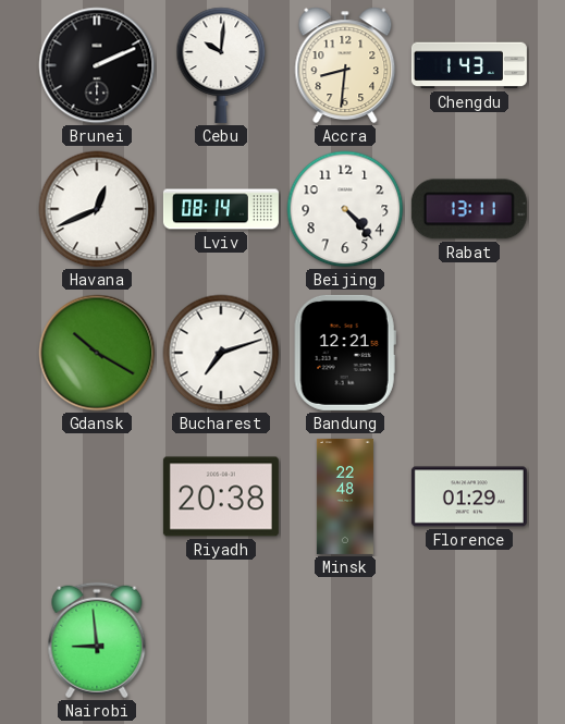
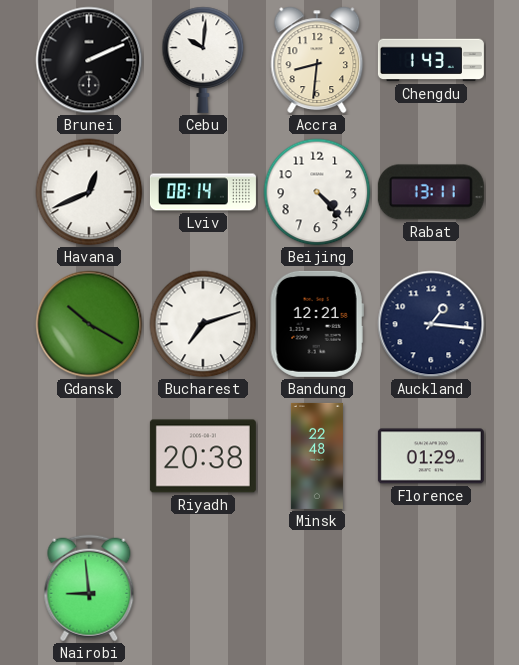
Auckland: none -> 1:16
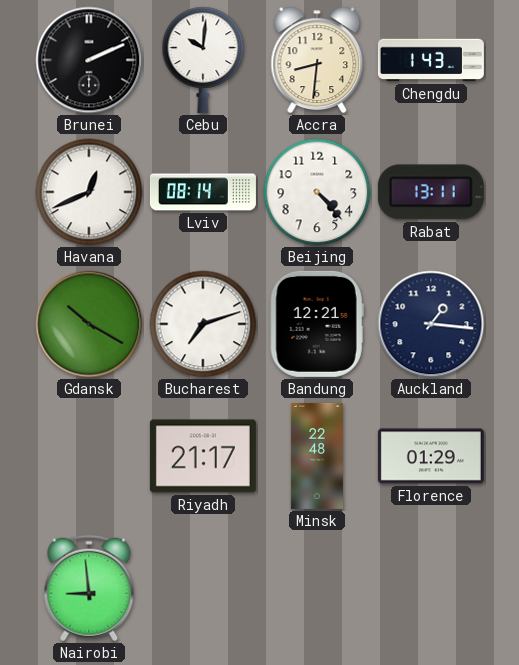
Riyadh: 20:38 -> 21:17
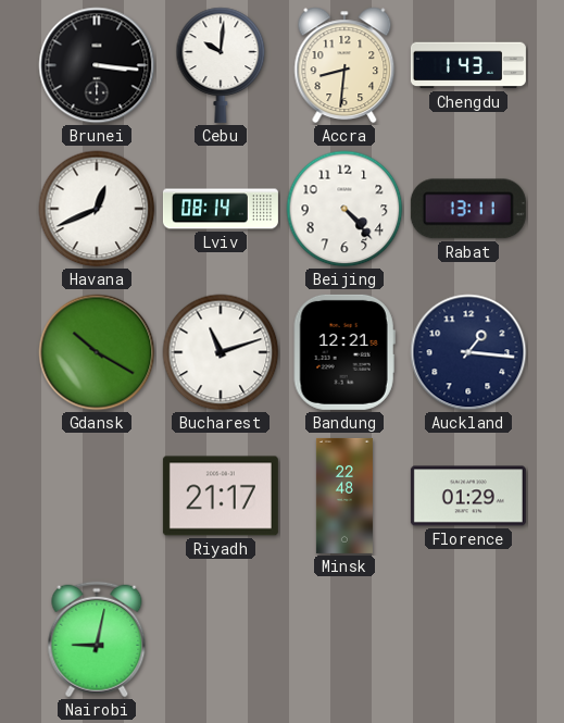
Brunei: 2:11 -> 3:16
Bucharest: 7:12 -> 11:12
Nairobi: 8:59 -> 9:02
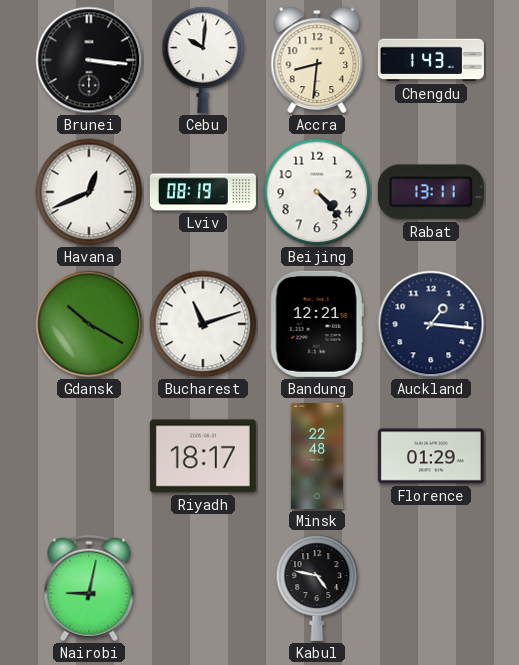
Lviv: 08:14 -> 08:19
Riyadh: 21:17 -> 18:17
Kabul: none -> 4:47
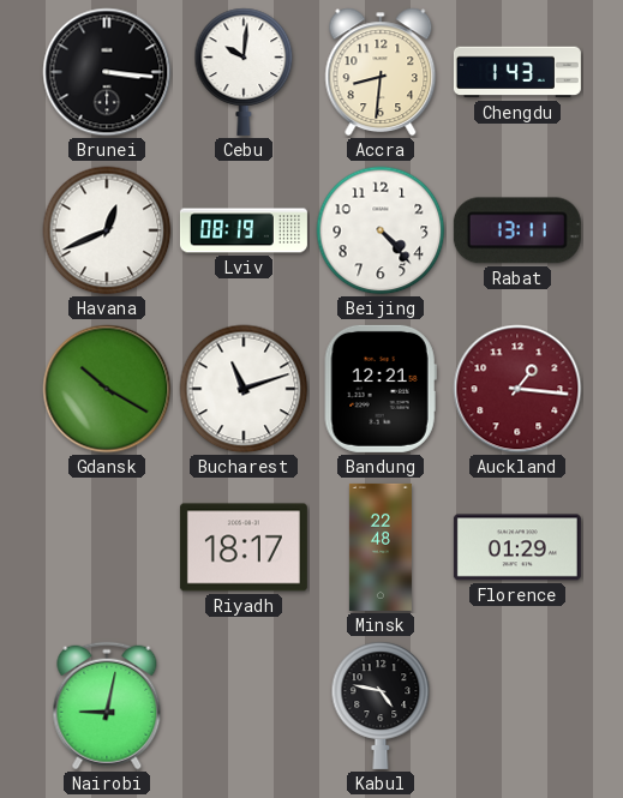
Auckland dial: navy -> burgundy
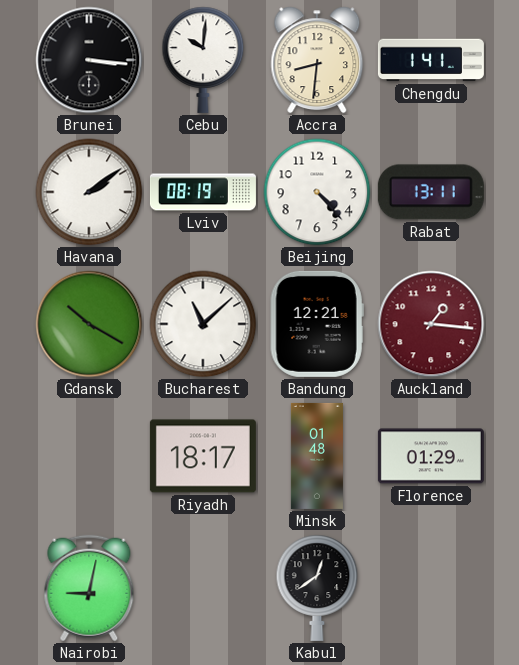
Chengdu: 1:43 -> 1:41
Havana: 12:41 -> 2:09
Bucharest: 11:12 -> 11:08
Minsk: 22:48 -> 01:48
Kabul: 4:47 -> 12:39
